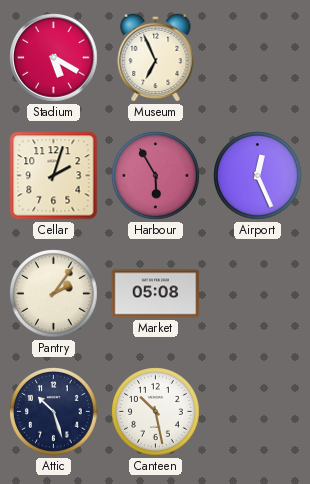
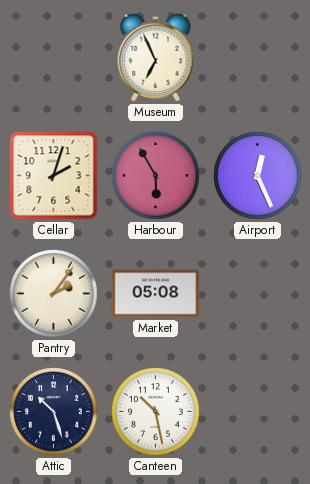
Stadium: 5:20 -> none
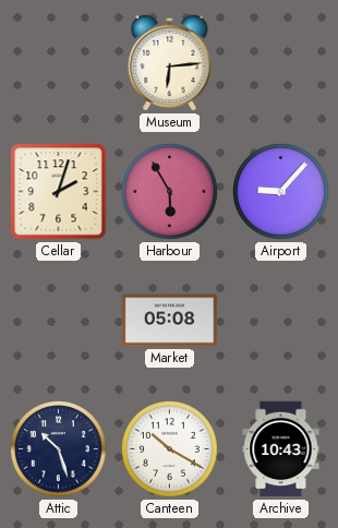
Museum: 6:56 -> 6:14
Airport: 12:26 -> 9:07
Pantry: 2:06 -> none
Canteen: 10:28 -> 10:20
Archive: none -> 10:43
